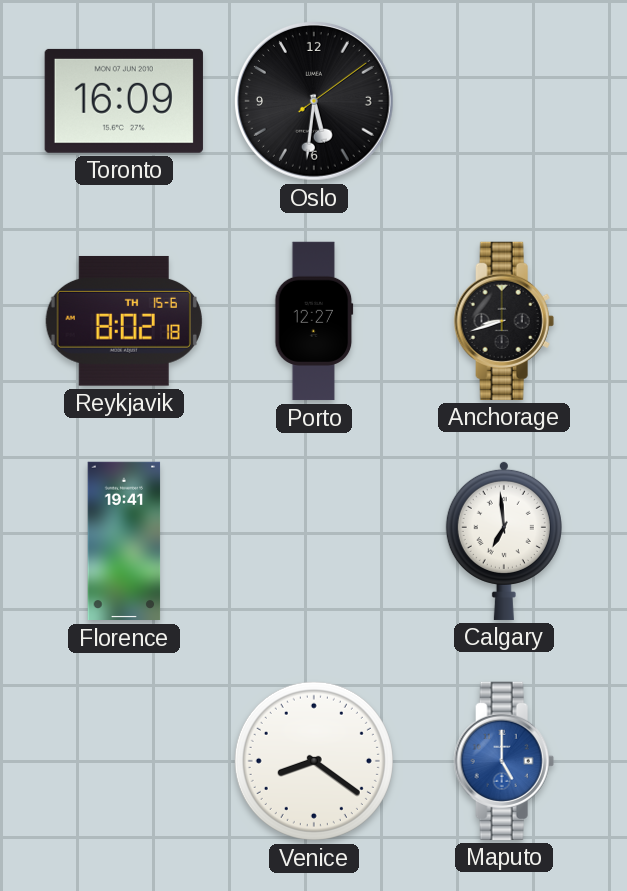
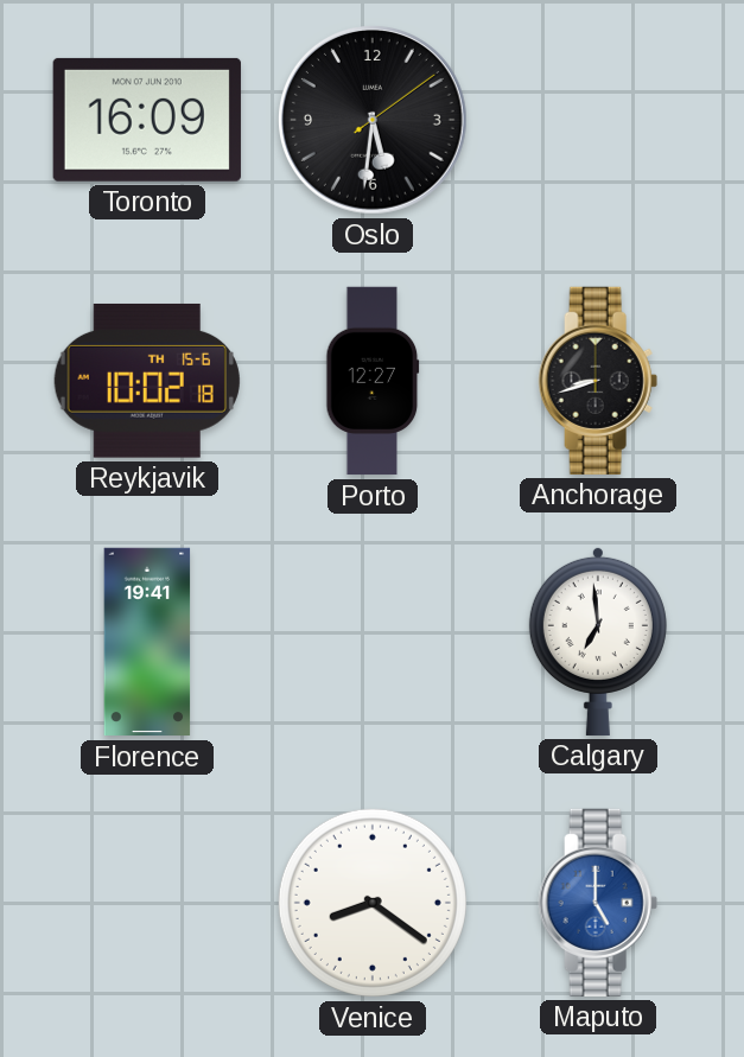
Reykjavik: 8:02 -> 10:02
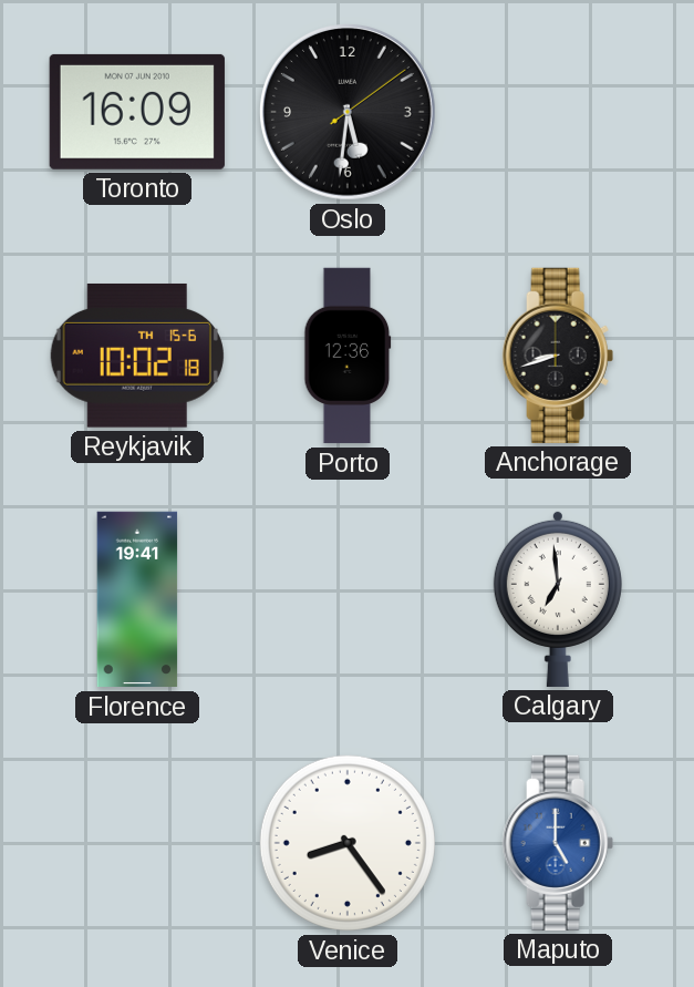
Porto: 12:27 -> 12:36
Venice: 8:21 -> 8:24
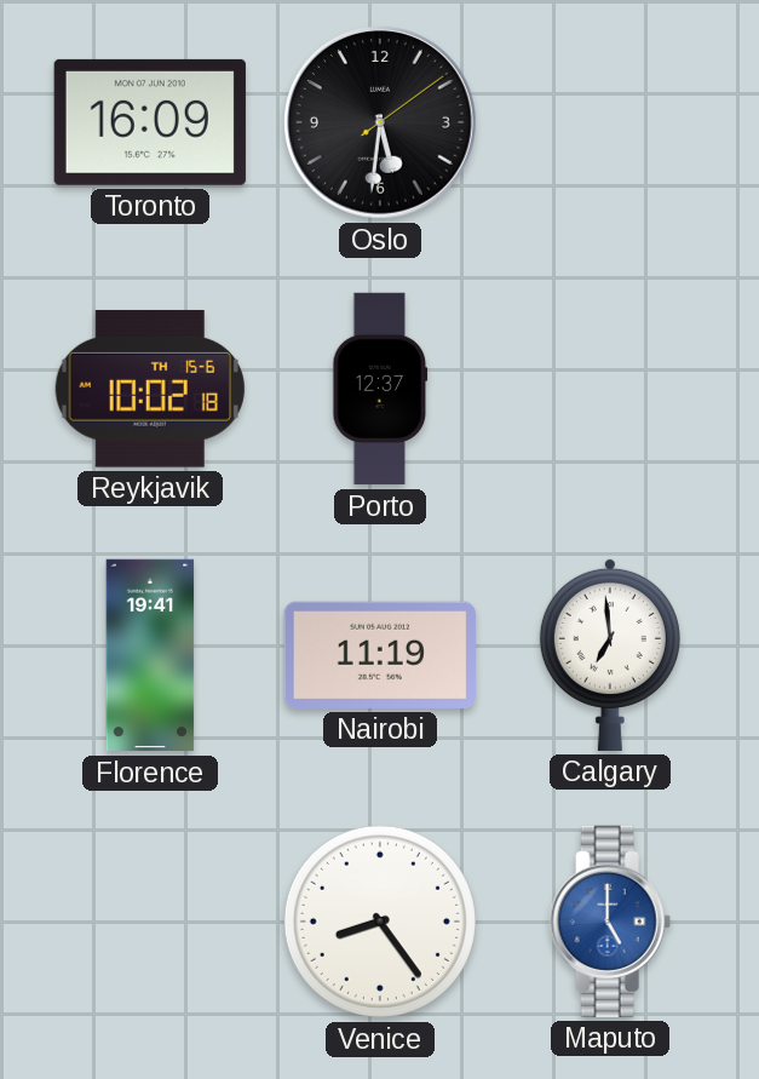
Porto: 12:36 -> 12:37
Anchorage: 8:42 -> none
Nairobi: none -> 11:19
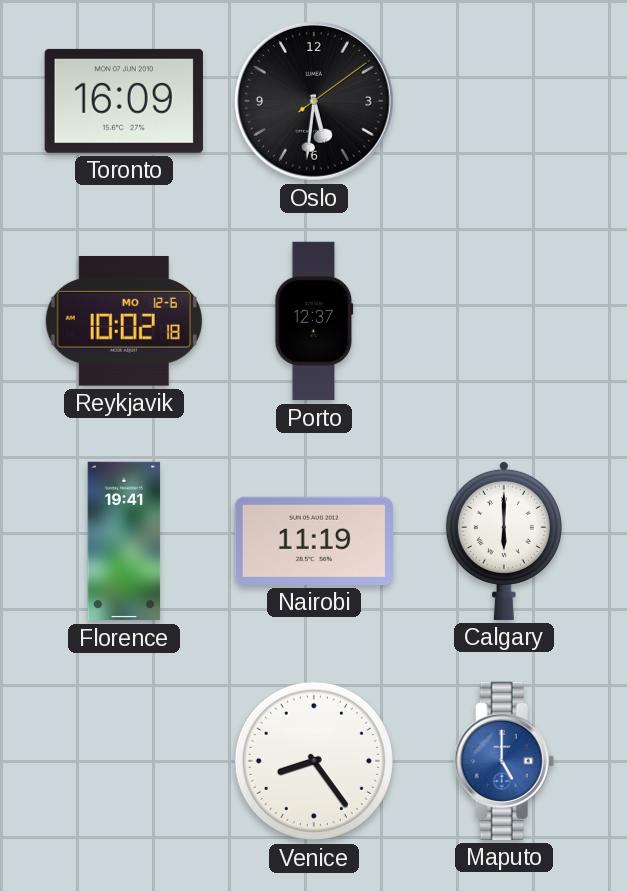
Reykjavik date: TH 15-6 -> MO 12-6
Calgary: 6:59 -> 6:00
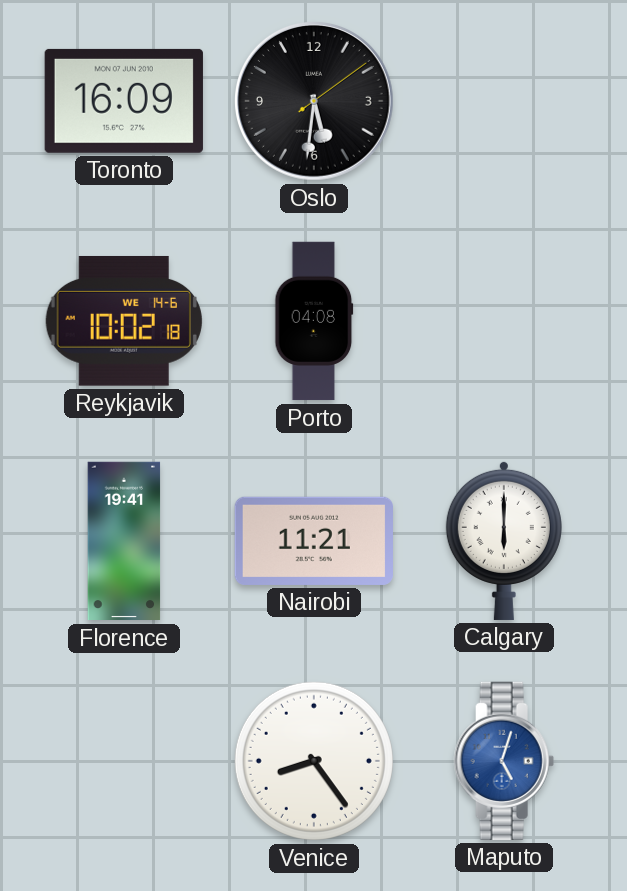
Reykjavik date: MO 12-6 -> WE 14-6
Porto: 12:37 -> 04:08
Nairobi: 11:19 -> 11:21
Maputo: 5:00 -> 5:03
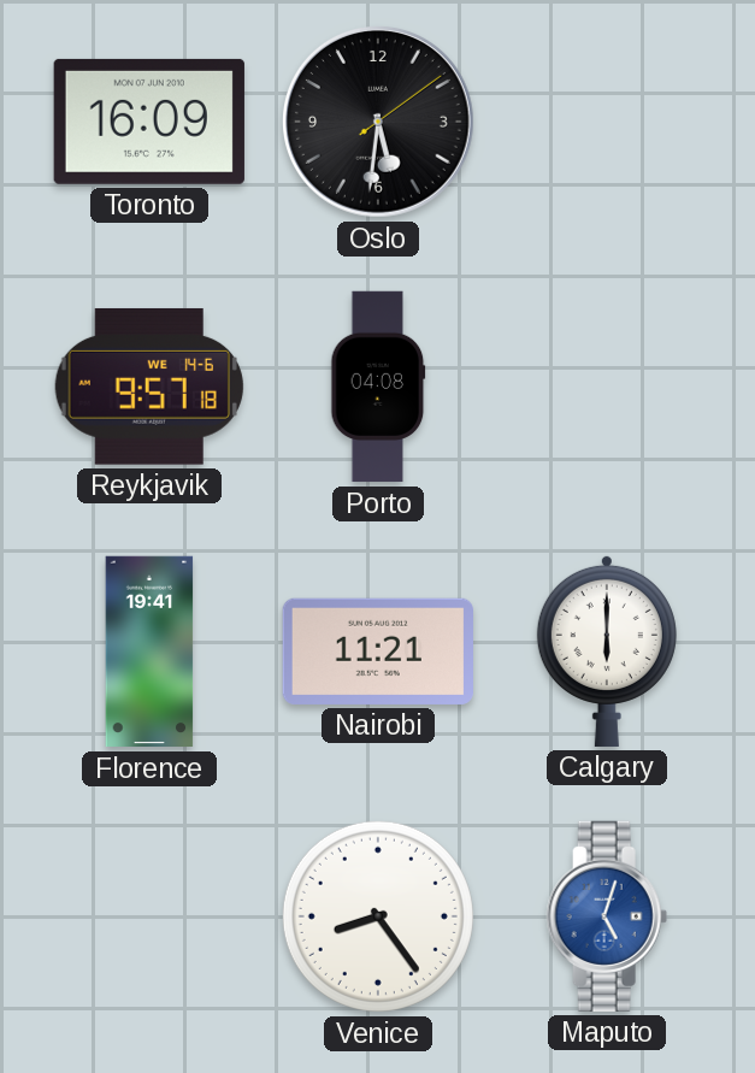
Reykjavik: 10:02 -> 9:57
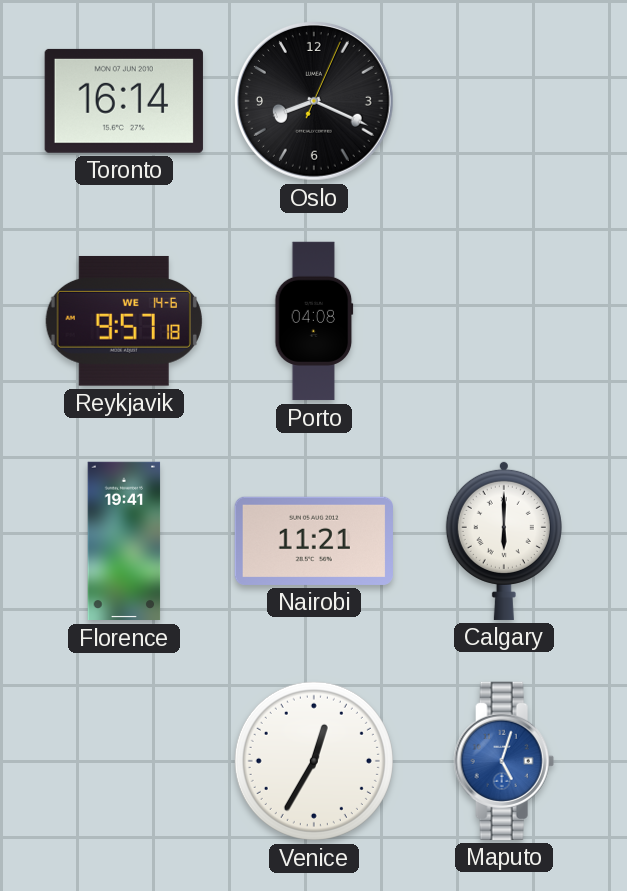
Toronto: 16:09 -> 16:14
Oslo: 5:31 -> 8:19
Venice: 8:24 -> 12:35
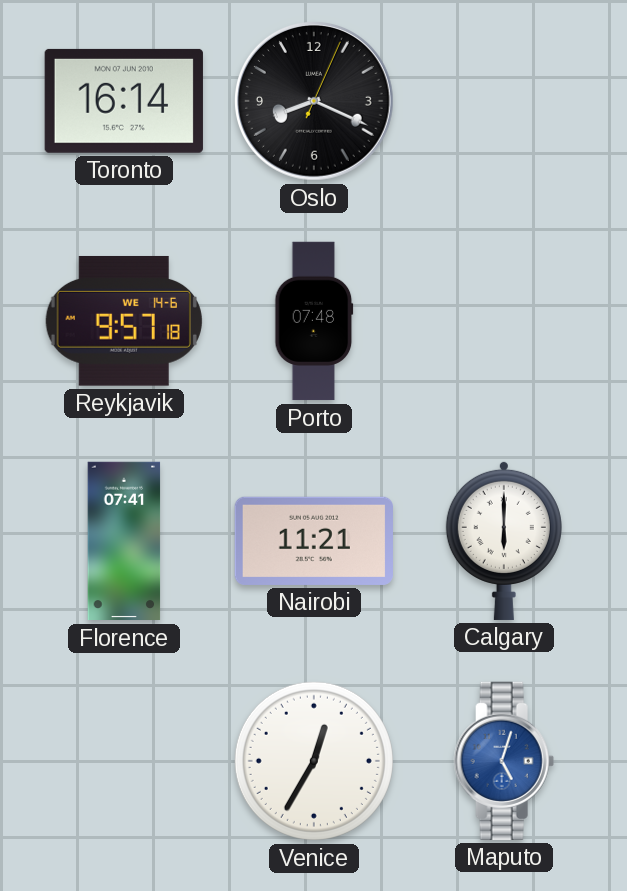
Porto: 04:08 -> 07:48
Florence: 19:41 -> 07:41
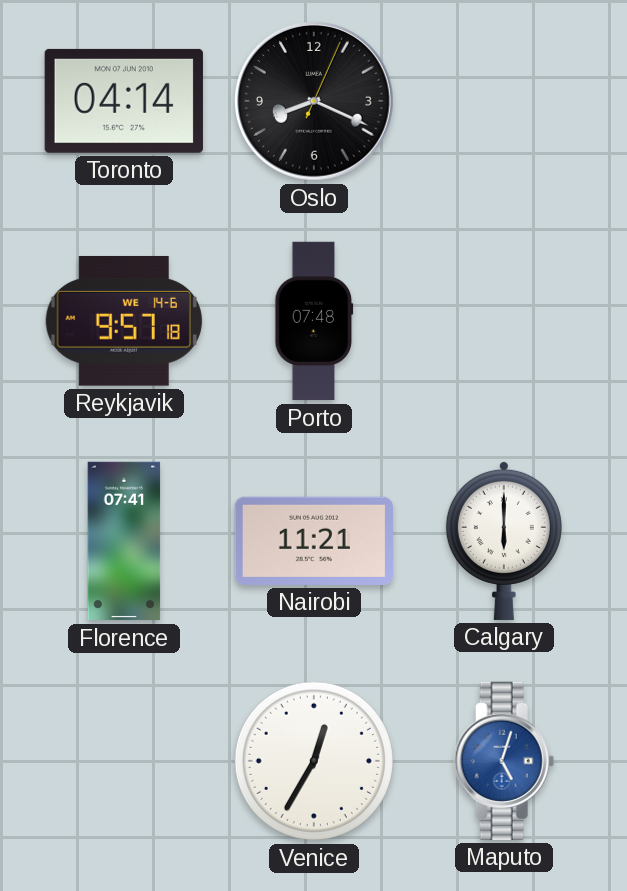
Toronto: 16:14 -> 04:14
